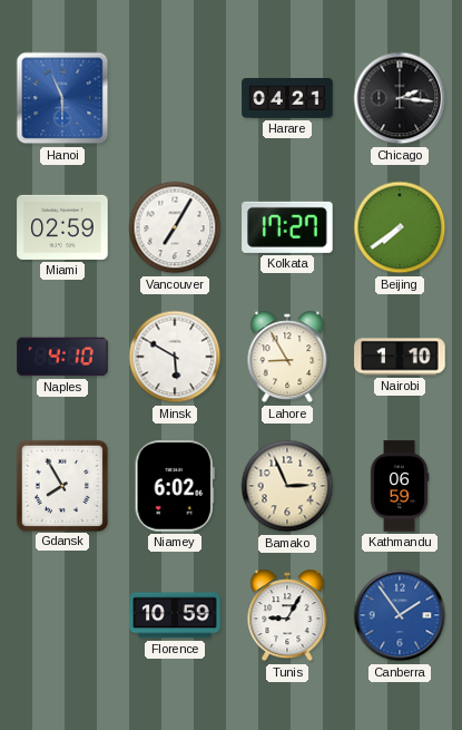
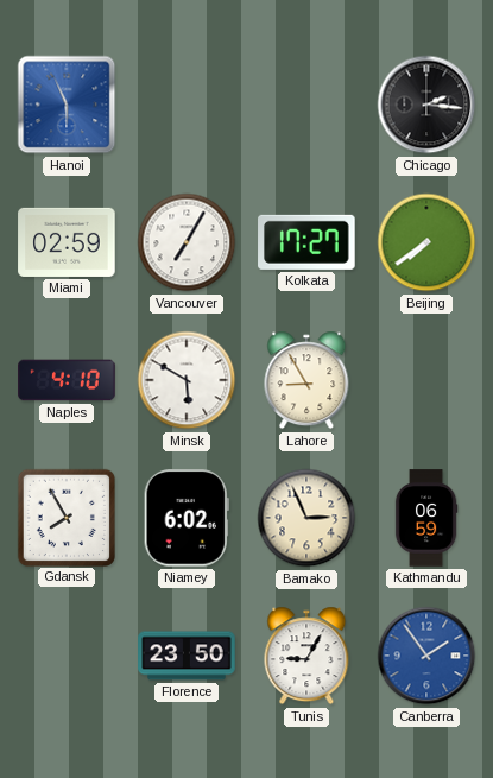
Harare: 04:21 -> none
Nairobi: 1:10 -> none
Florence: 10:59 -> 23:50
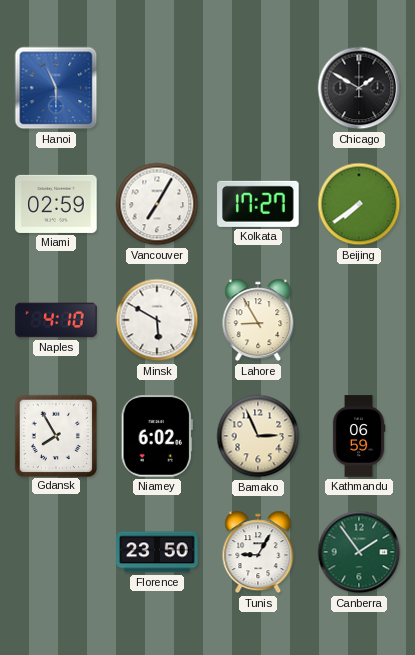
Chicago: 2:16 -> 1:50
Canberra dial: blue -> green
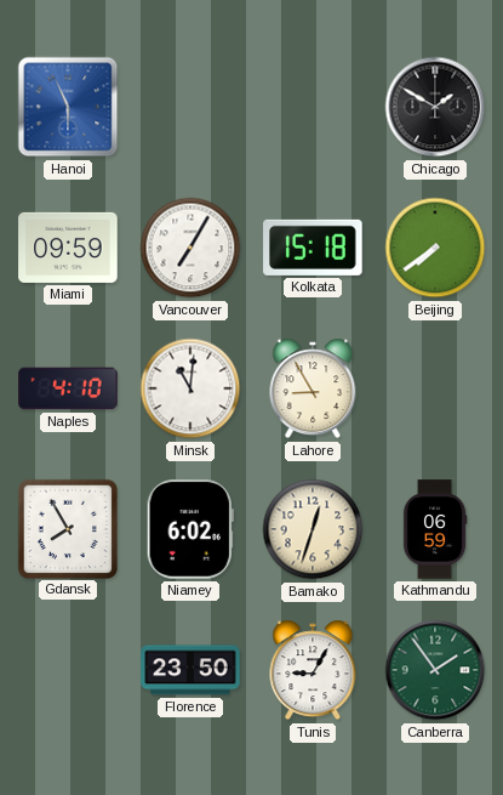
Miami: 02:59 -> 09:59
Kolkata: 17:27 -> 15:18
Minsk: 5:50 -> 11:01
Bamako: 2:56 -> 12:33
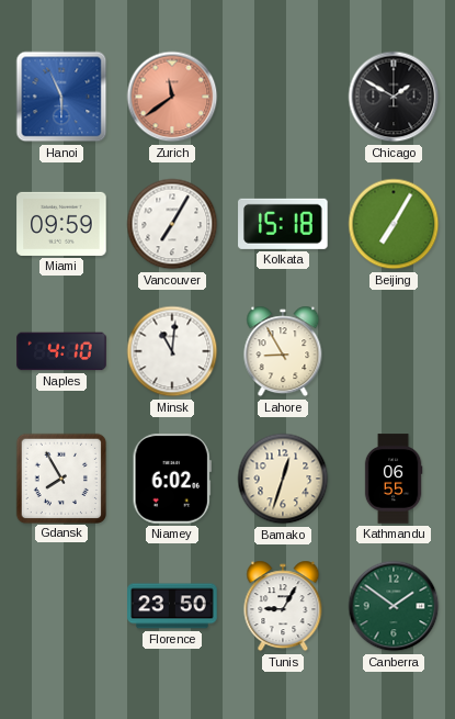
Zurich: none -> 11:39
Beijing: 7:39 -> 7:05
Kathmandu: 06:59 -> 06:55
Canberra: 1:54 -> 1:51
